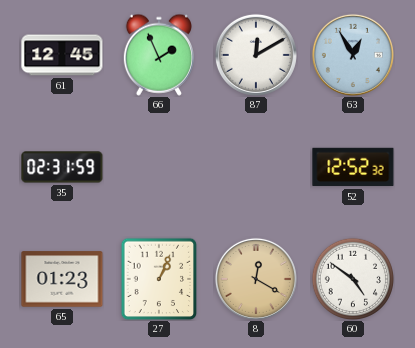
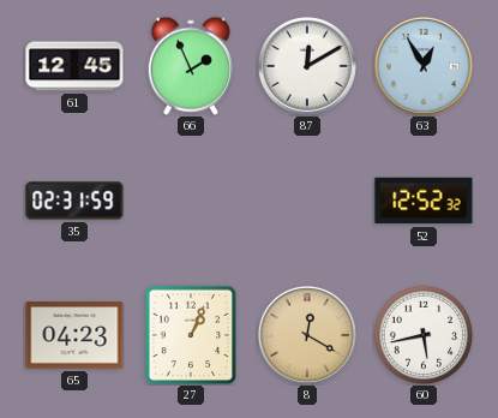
65: 01:23 -> 04:23
60: 4:51 -> 5:43
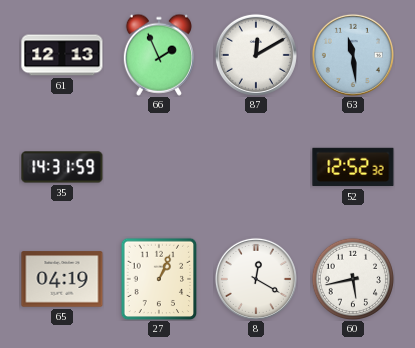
61: 12:45 -> 12:13
63: 12:55 -> 11:29
35: 02:31 -> 14:31
65: 04:23 -> 04:19
8 dial: champagne -> white
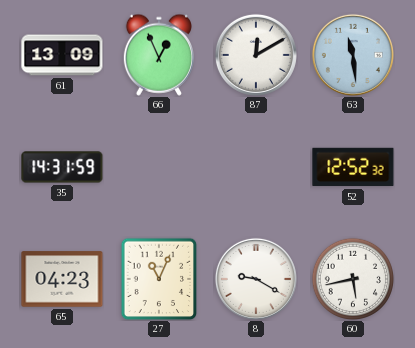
61: 12:13 -> 13:09
66: 1:56 -> 12:56
65: 04:19 -> 04:23
27: 1:04 -> 11:04
8: 12:20 -> 9:20
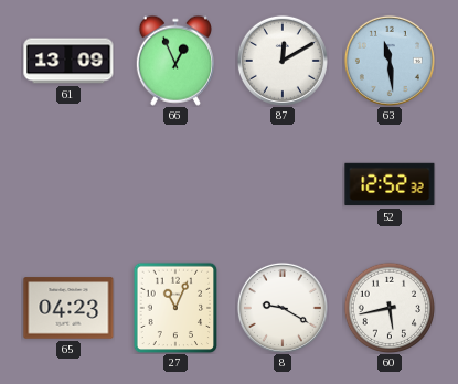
35: 14:31 -> none
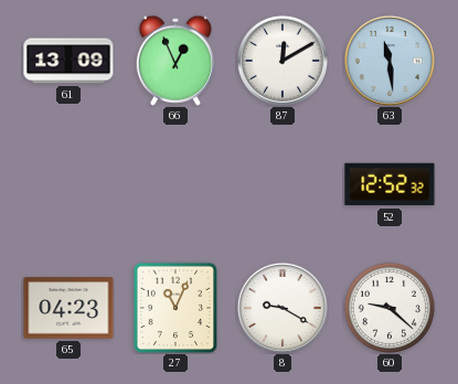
60: 5:43 -> 9:22
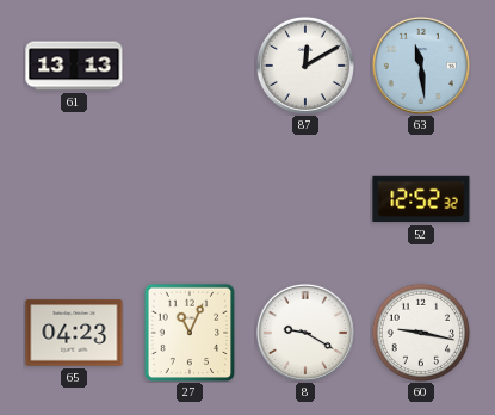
61: 13:09 -> 13:13
66: 12:56 -> none
60: 9:22 -> 9:17
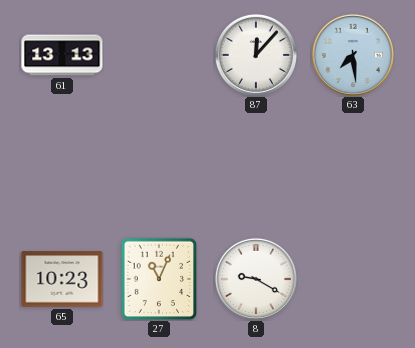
87: 12:10 -> 12:07
63: 11:29 -> 7:29
52: 12:52 -> none
65: 04:23 -> 10:23
60: 9:17 -> none
